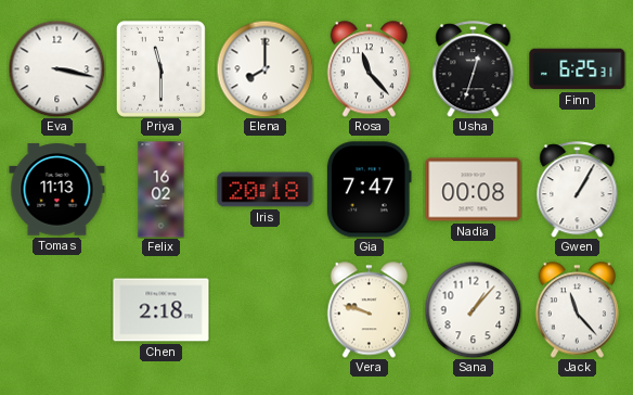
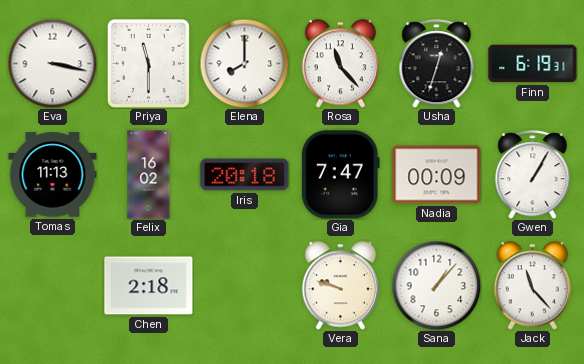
Finn: 6:25 -> 6:19
Nadia: 00:08 -> 00:09
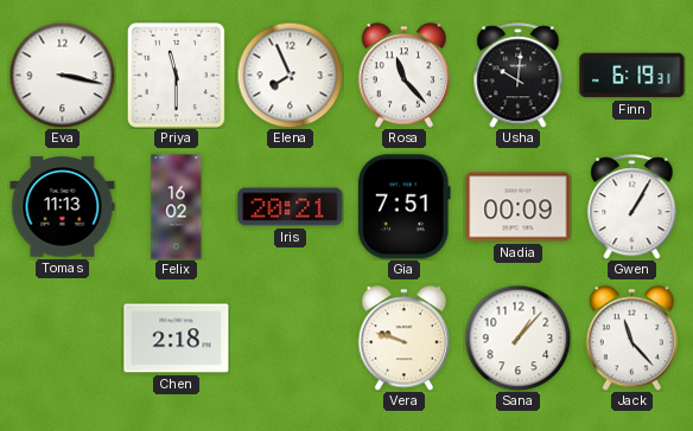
Elena: 8:00 -> 7:56
Usha: 12:33 -> 10:01
Iris: 20:18 -> 20:21
Gia: 7:47 -> 7:51
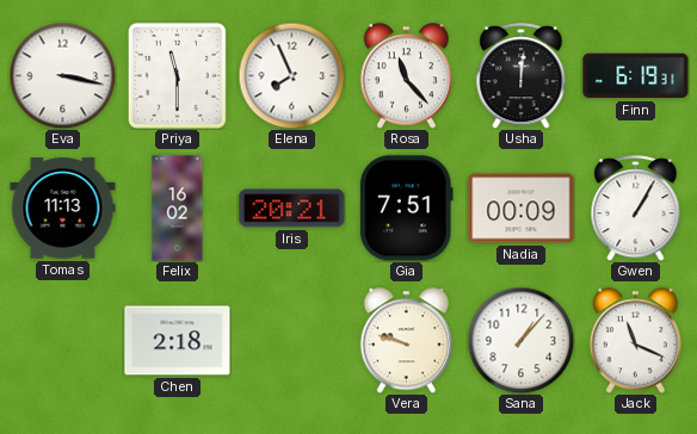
Usha: 10:01 -> 12:01
Jack: 11:23 -> 11:19
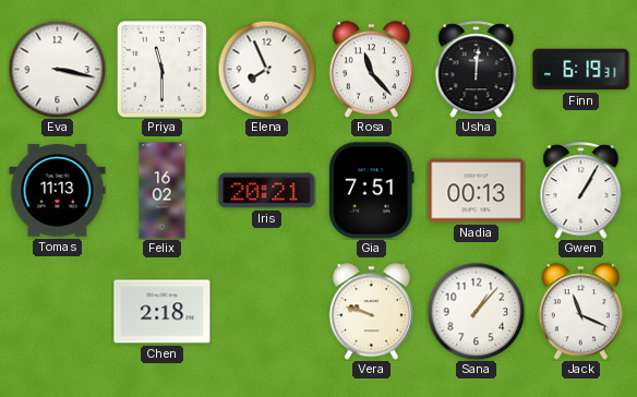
Nadia: 00:09 -> 00:13
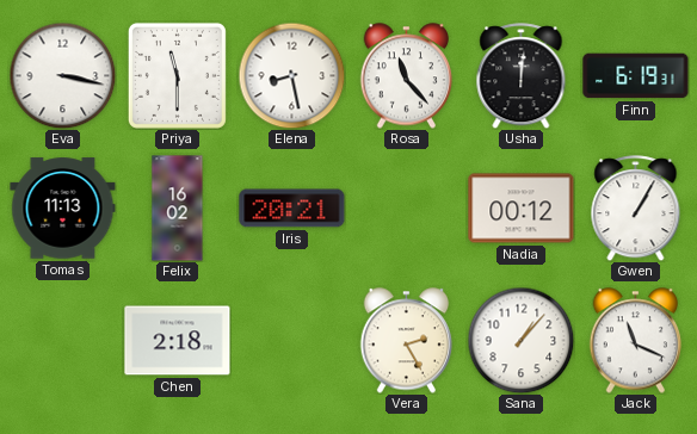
Elena: 7:56 -> 8:28
Gia: 7:51 -> none
Nadia: 00:13 -> 00:12
Vera: 9:48 -> 2:25
